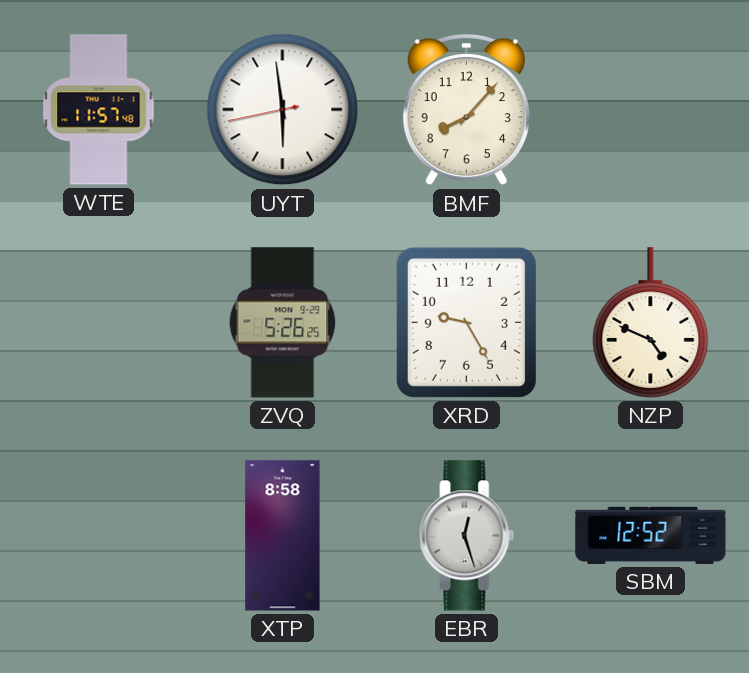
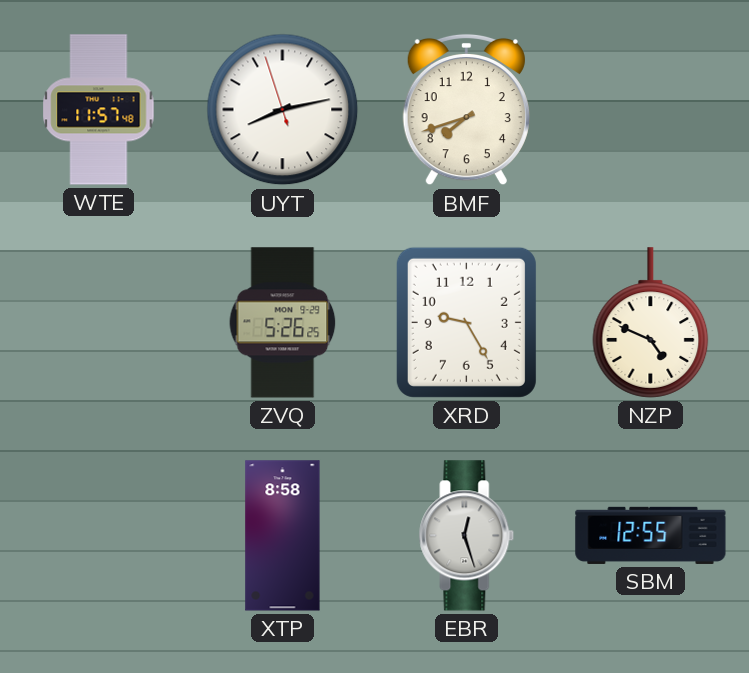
UYT: 5:58 -> 8:12
BMF: 8:07 -> 7:42
SBM: 12:52 -> 12:55
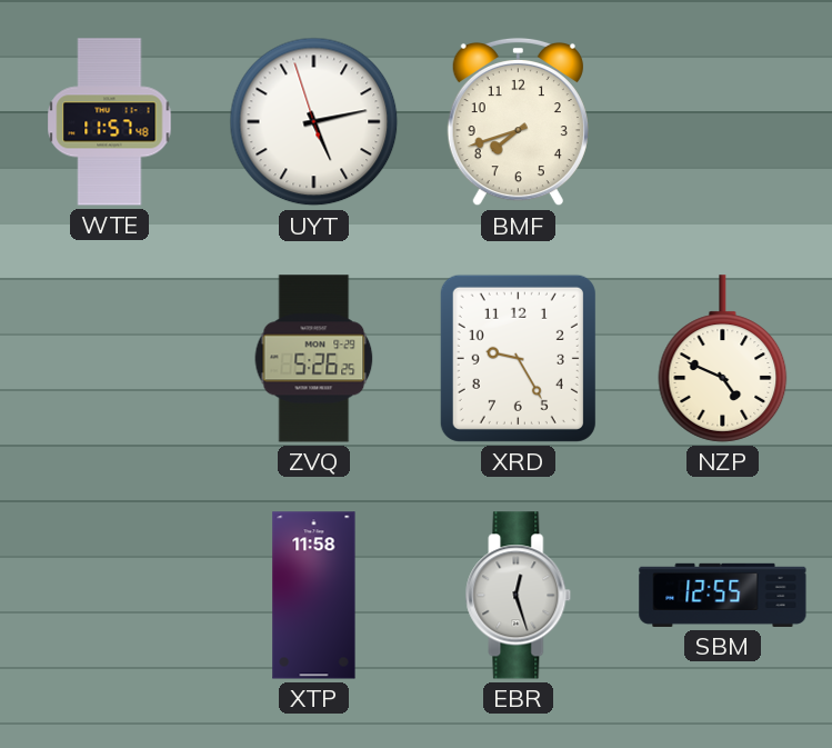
UYT: 8:12 -> 5:12
XTP: 8:58 -> 11:58
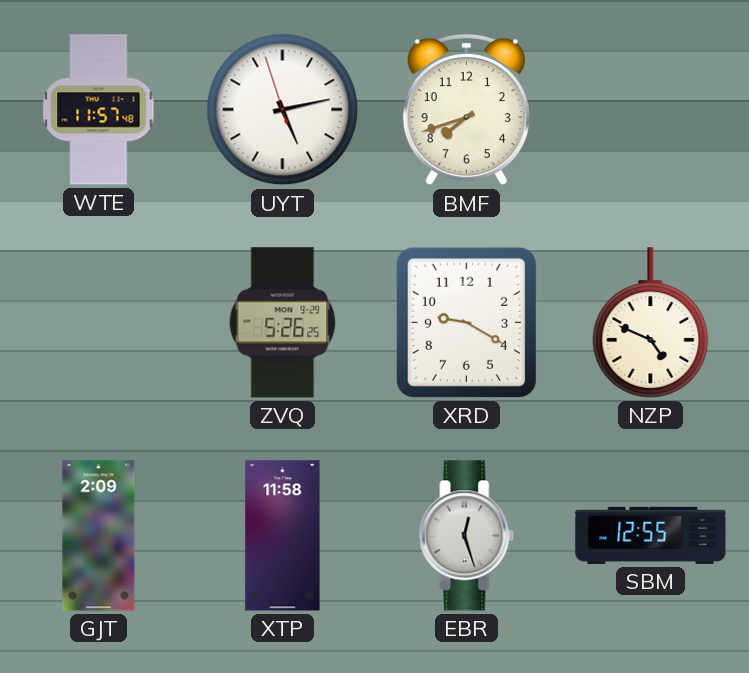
XRD: 9:25 -> 9:20
GJT: none -> 2:09
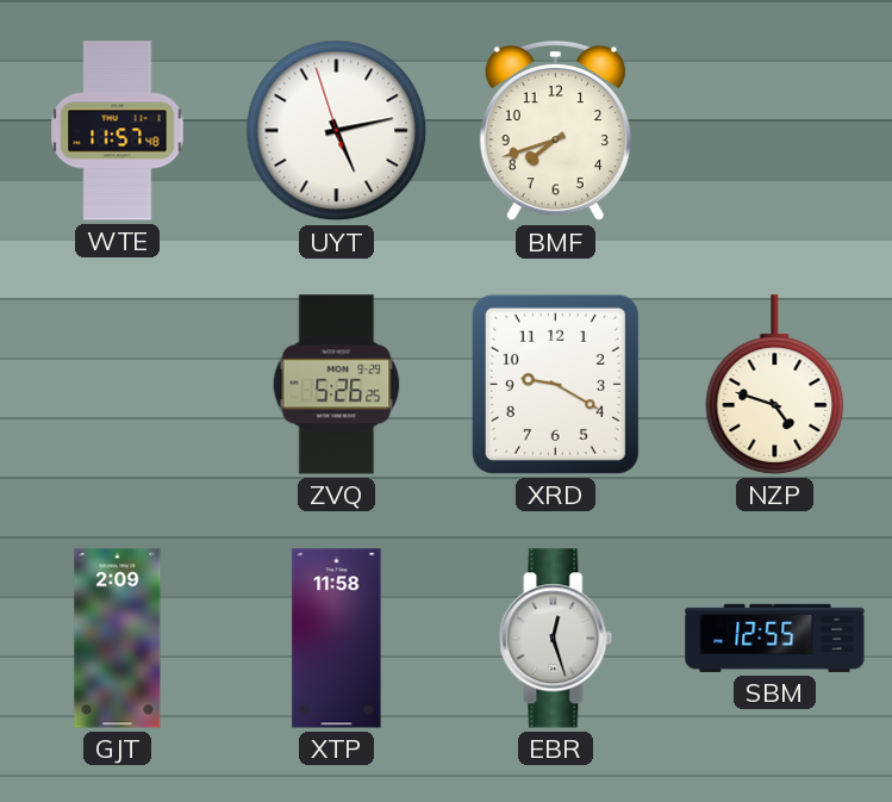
NZP: 4:49 -> 4:48
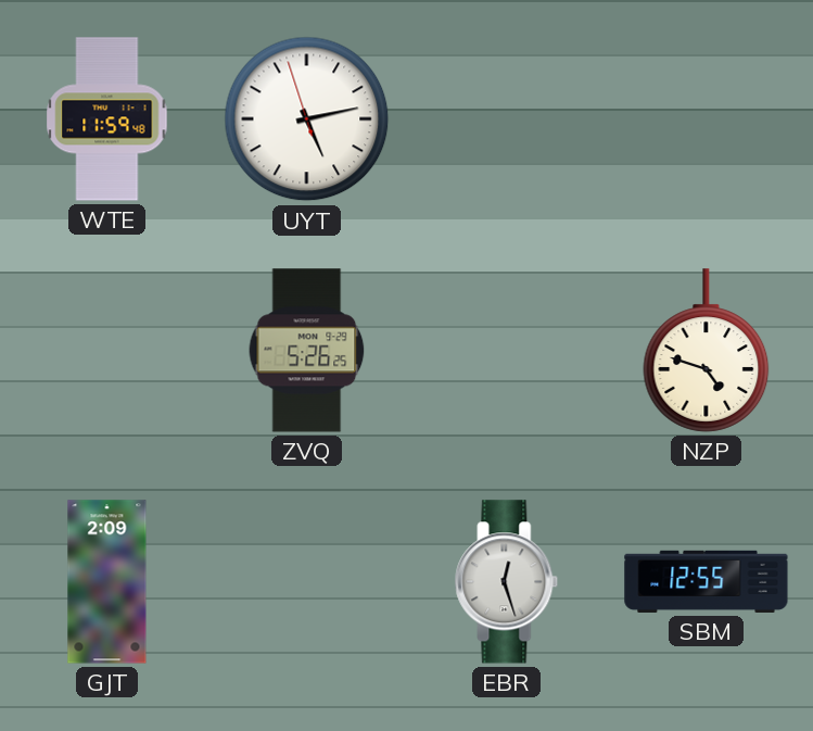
WTE: 11:57 -> 11:59
BMF: 7:42 -> none
XRD: 9:20 -> none
XTP: 11:58 -> none
